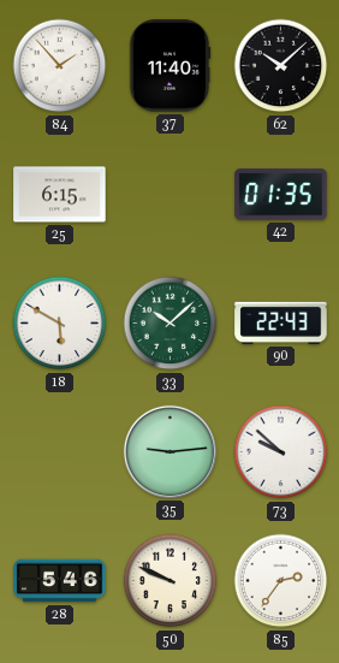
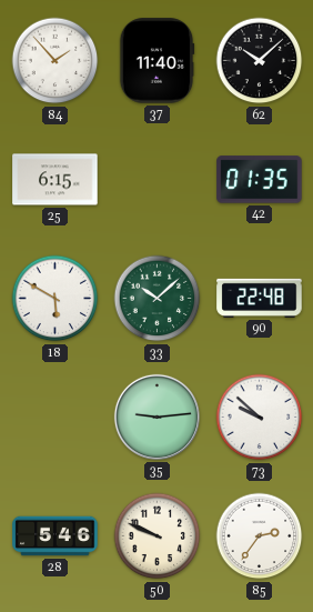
90: 22:43 -> 22:48
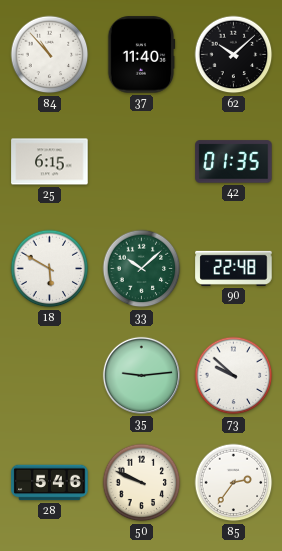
84: 1:53 -> 10:53
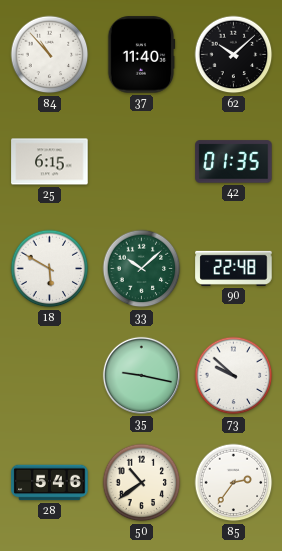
35: 9:14 -> 9:17
50: 9:49 -> 10:39
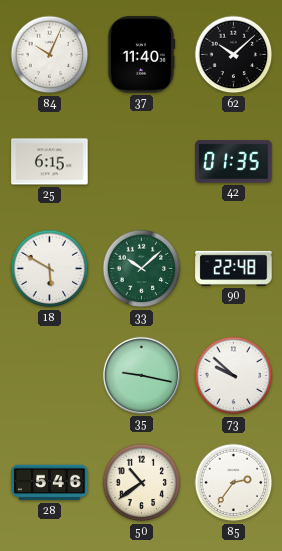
84: 10:53 -> 10:04
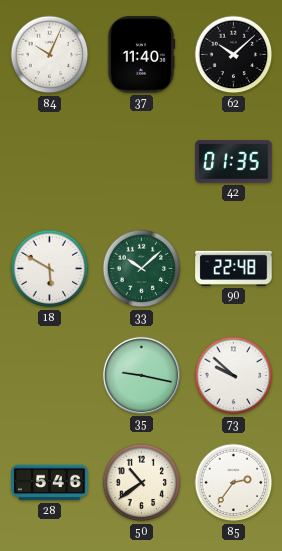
25: 6:15 -> none
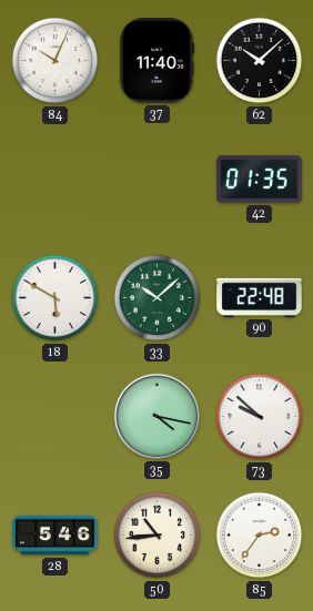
35: 9:17 -> 4:17
50: 10:39 -> 10:44
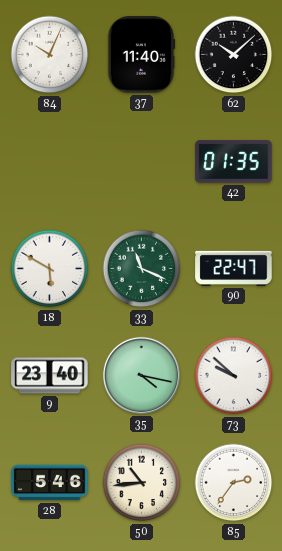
33: 10:08 -> 11:19
90: 22:48 -> 22:47
9: none -> 23:40
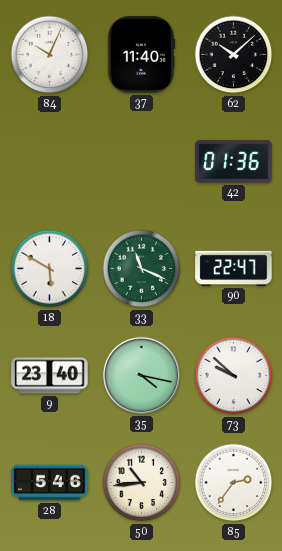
42: 01:35 -> 01:36
